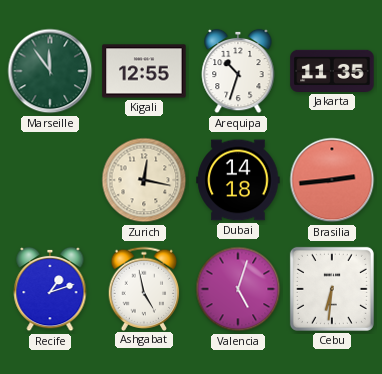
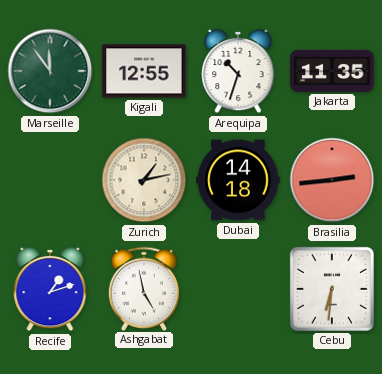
Zurich: 12:17 -> 1:13
Valencia: 5:03 -> none
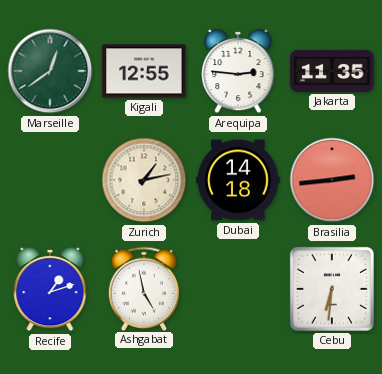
Marseille: 11:54 -> 12:39
Arequipa: 10:33 -> 2:46
